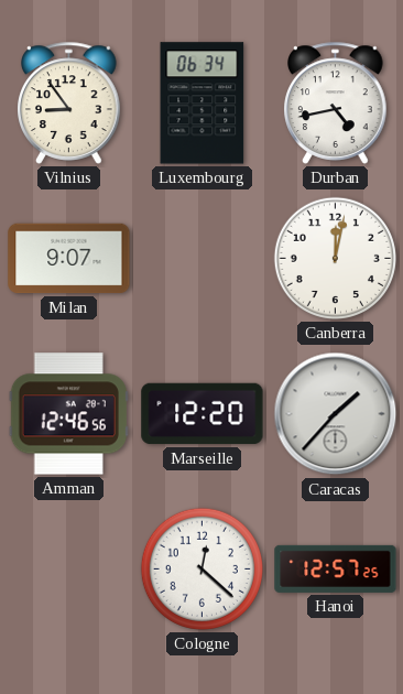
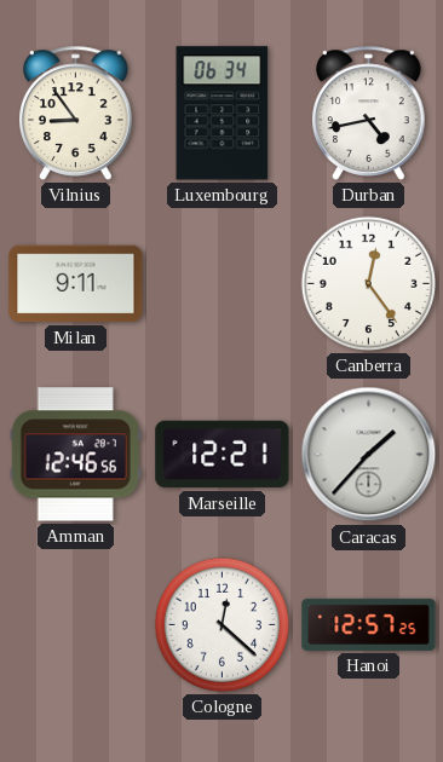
Milan: 9:07 -> 9:11
Canberra: 12:02 -> 12:24
Marseille: 12:20 -> 12:21
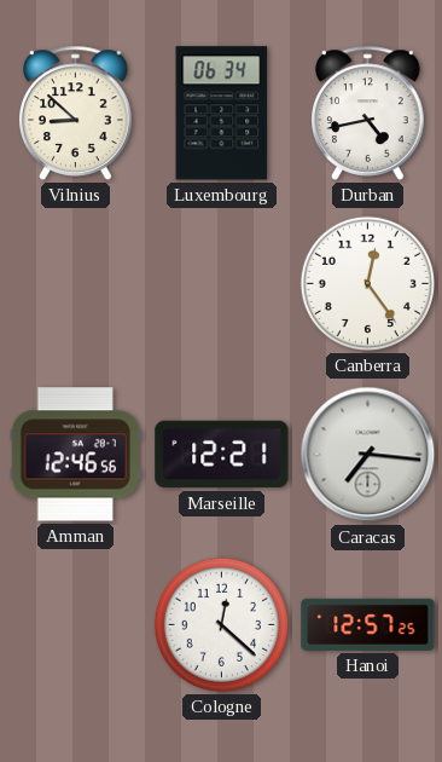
Vilnius: 8:54 -> 8:52
Milan: 9:11 -> none
Caracas: 1:37 -> 7:16
